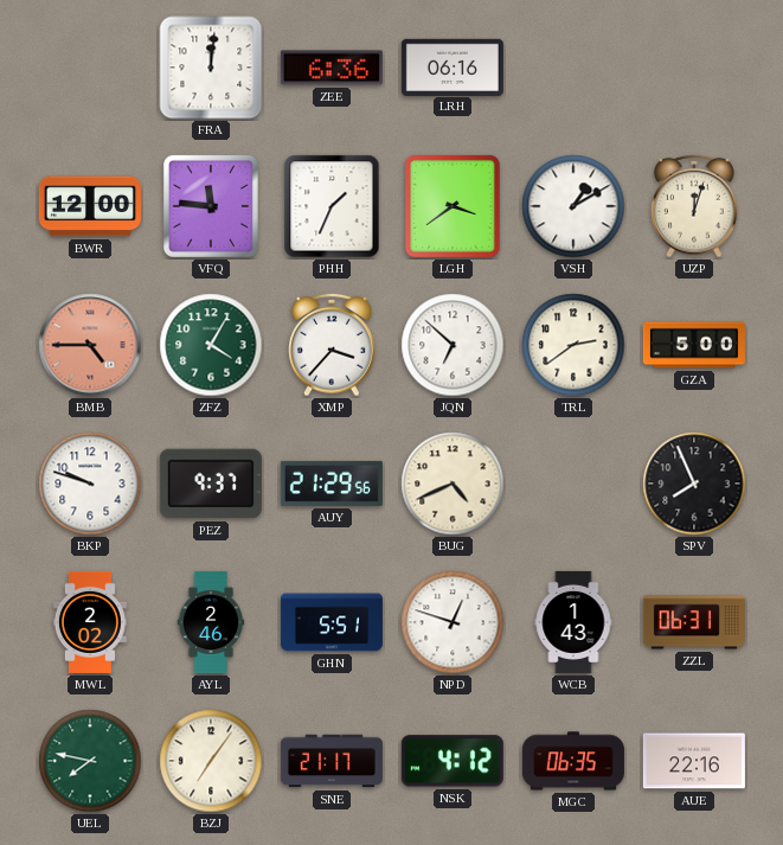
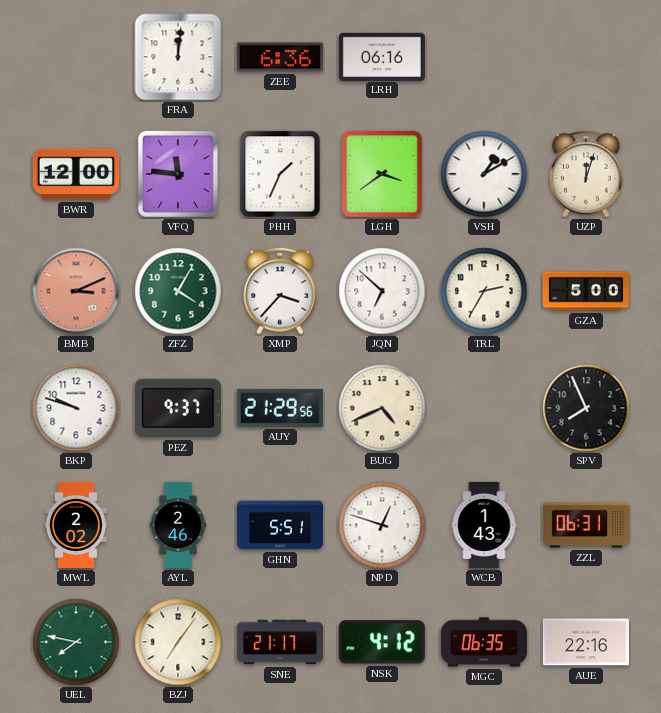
BMB: 4:45 -> 3:11
TRL: 2:39 -> 2:35
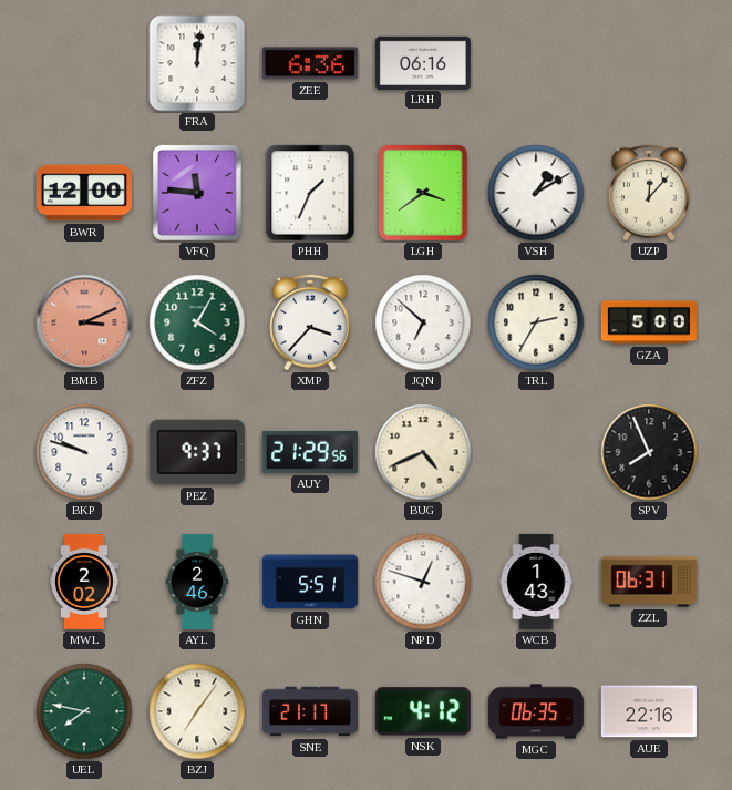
UZP: 12:03 -> 12:07
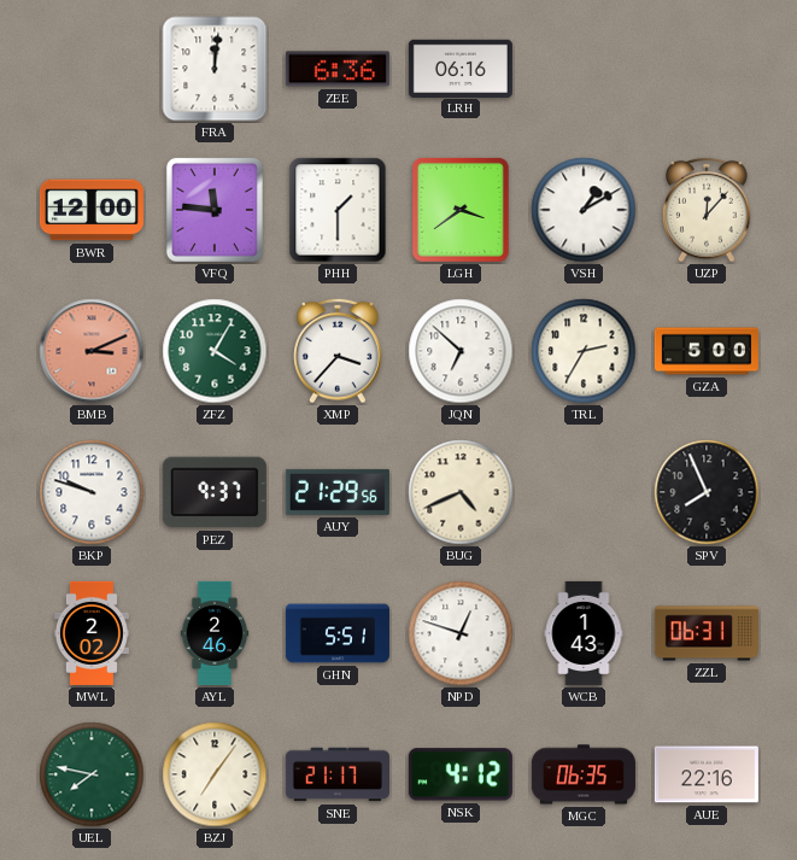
PHH: 1:34 -> 1:30
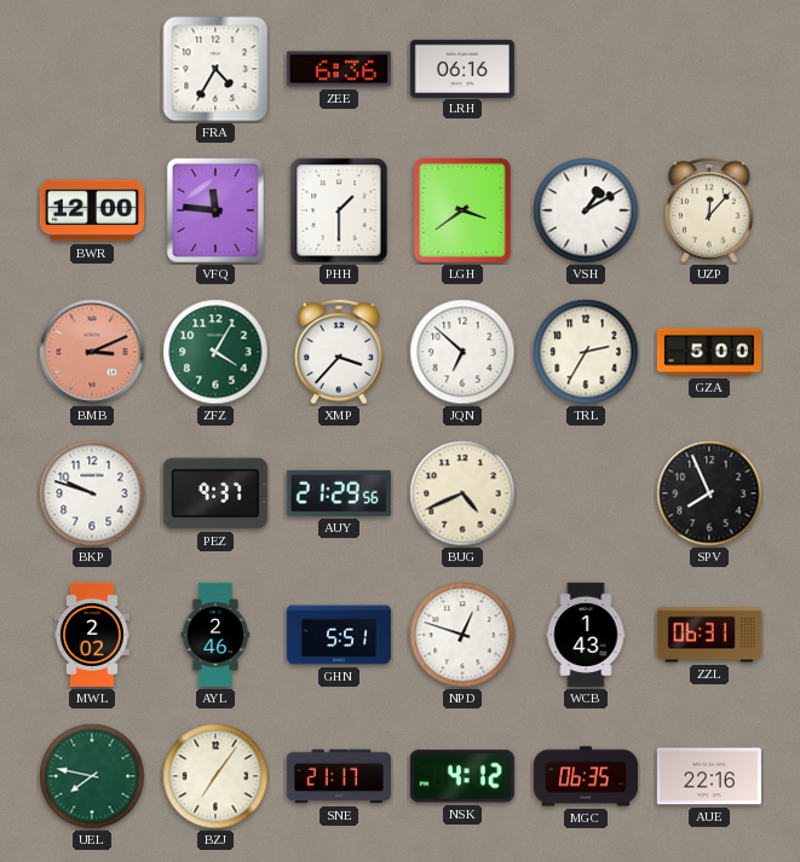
FRA: 12:01 -> 4:35
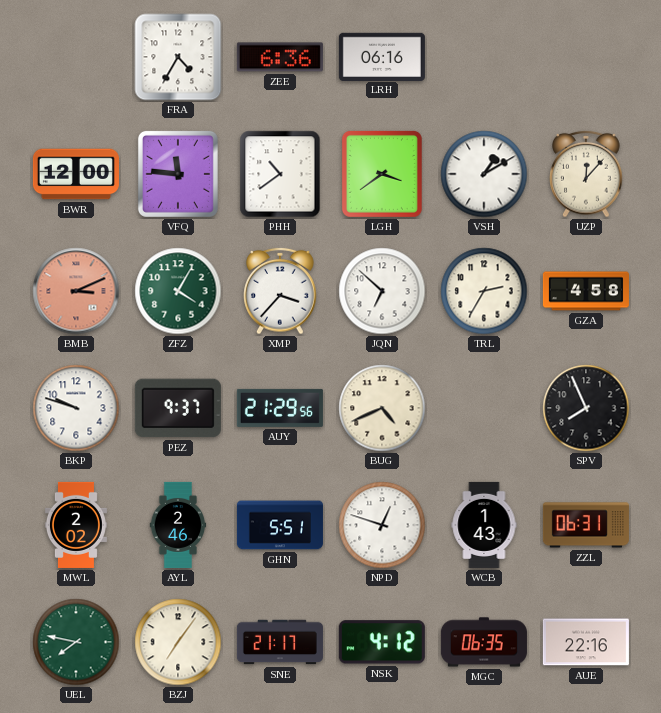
PHH: 1:30 -> 10:39
GZA: 5:00 -> 4:58
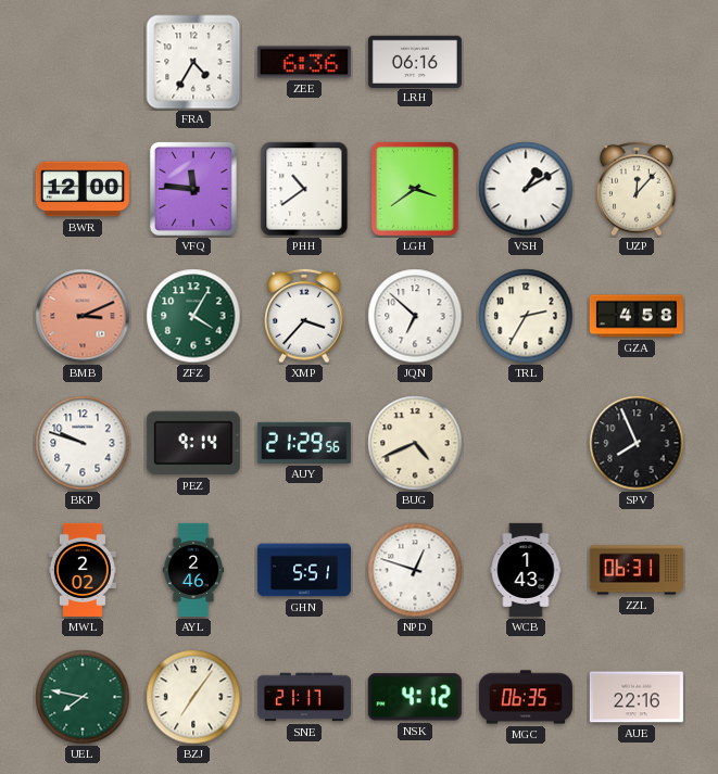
PEZ: 9:37 -> 9:14
